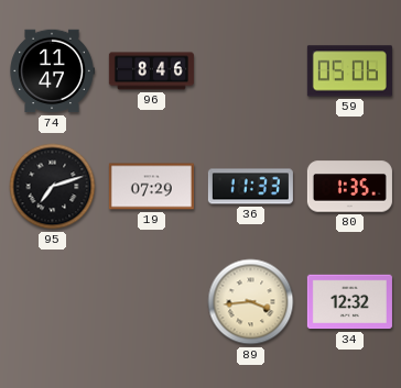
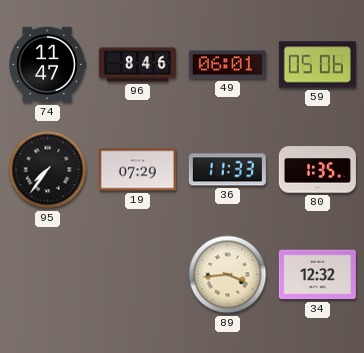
49: none -> 06:01
95: 7:12 -> 7:36
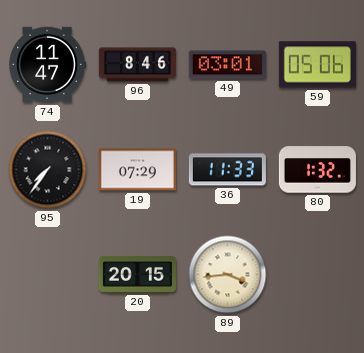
49: 06:01 -> 03:01
80: 1:35 -> 1:32
20: none -> 20:15
34: 12:32 -> none
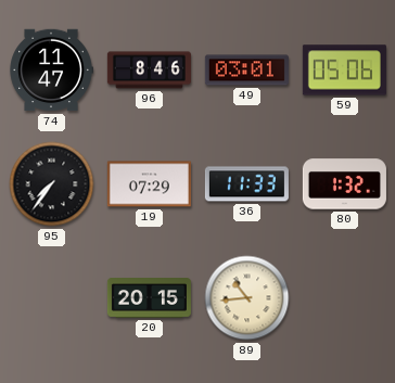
89: 3:44 -> 10:44
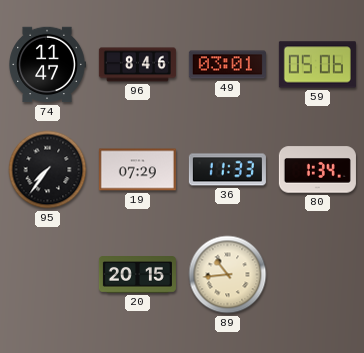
80: 1:32 -> 1:34
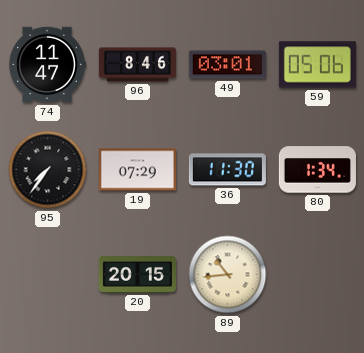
36: 11:33 -> 11:30
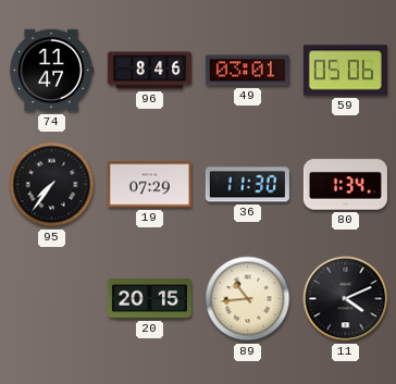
11: none -> 4:11
